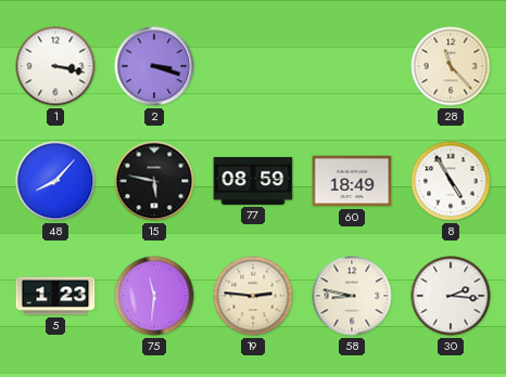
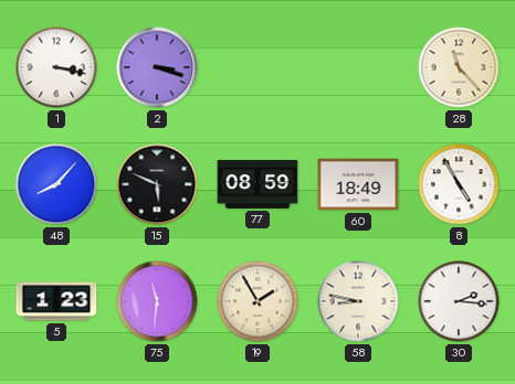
15: 5:47 -> 5:49
19: 2:46 -> 1:55
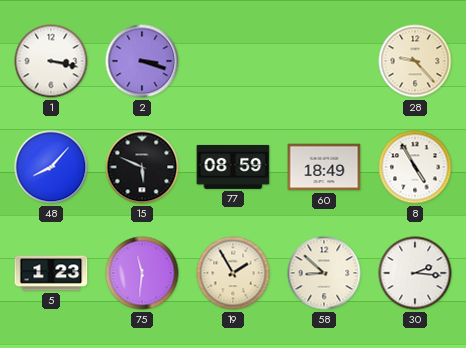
28: 11:23 -> 9:23
58: 8:47 -> 8:52
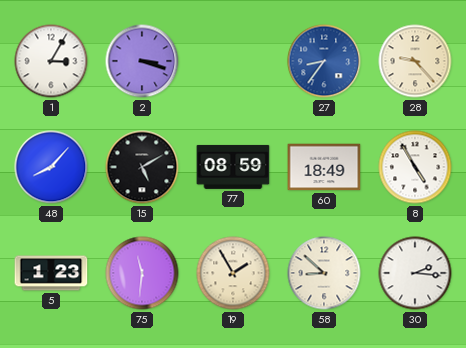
1: 3:17 -> 3:05
27: none -> 8:36
15: 5:49 -> 5:10
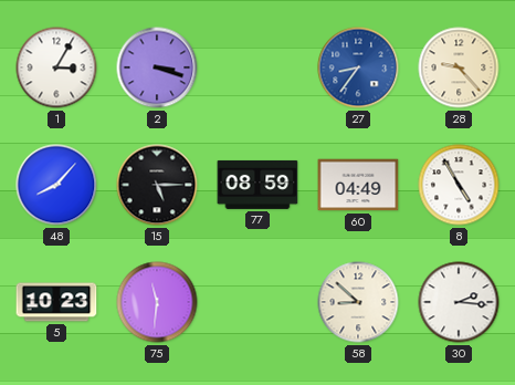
15: 5:10 -> 5:15
60: 18:49 -> 04:49
5: 1:23 -> 10:23
19: 1:55 -> none
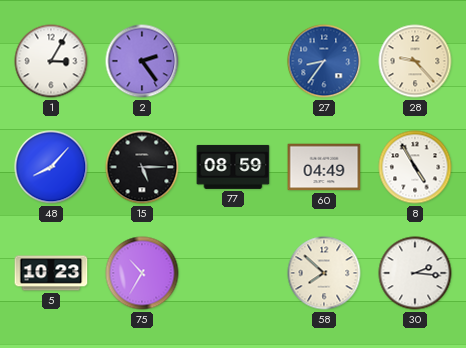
2: 3:18 -> 2:24
75: 11:31 -> 10:35
58: 8:52 -> 7:52
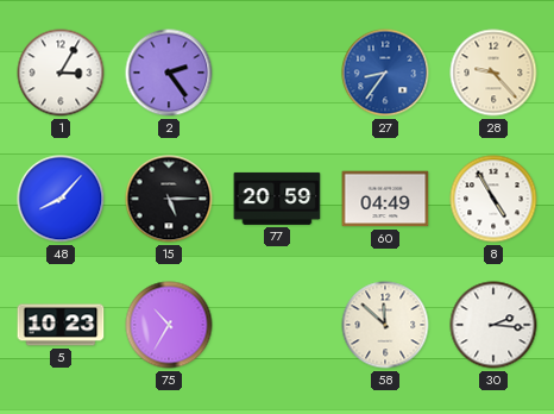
77: 08:59 -> 20:59
58: 7:52 -> 11:52
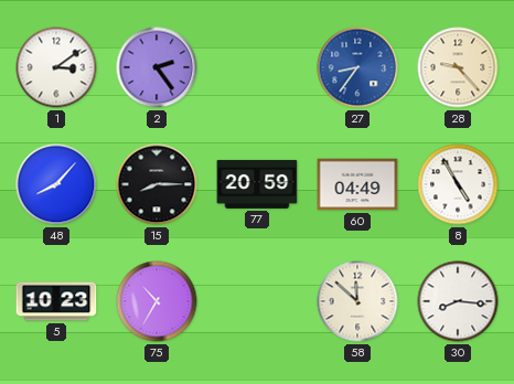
1: 3:05 -> 3:09
15: 5:15 -> 8:15
30: 2:16 -> 8:16
